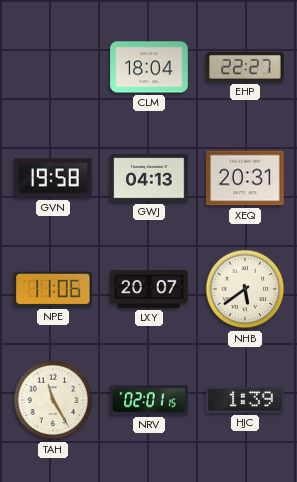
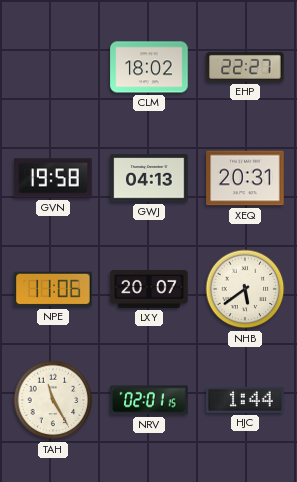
CLM: 18:04 -> 18:02
HJC: 1:39 -> 1:44
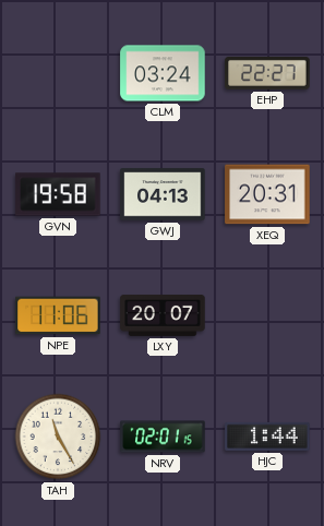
CLM: 18:02 -> 03:24
NHB: 5:39 -> none
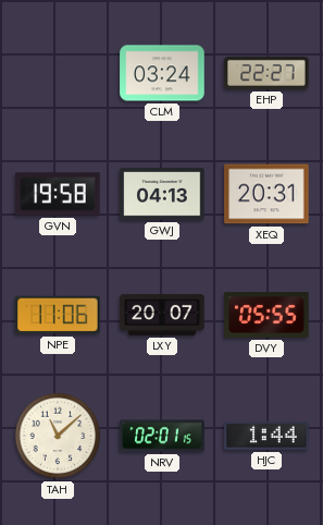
DVY: none -> 05:55
TAH: 11:25 -> 11:08
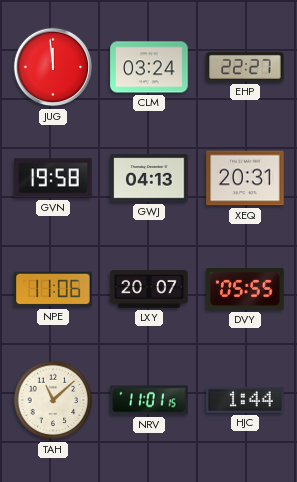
JUG: none -> 11:59
NRV: 02:01 -> 11:01
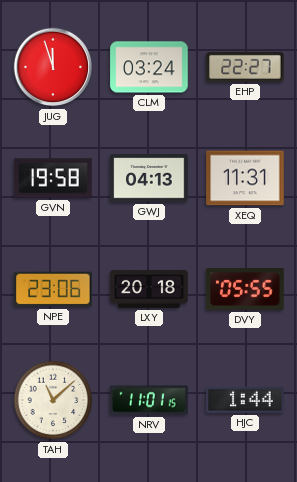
JUG: 11:59 -> 11:57
XEQ: 20:31 -> 11:31
NPE: 11:06 -> 23:06
LXY: 20:07 -> 20:18
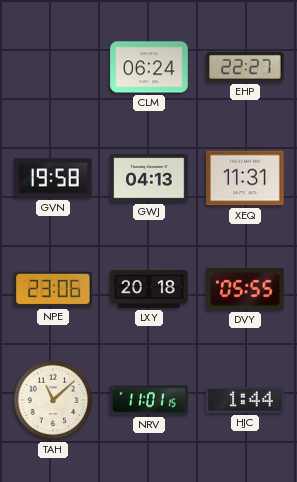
JUG: 11:57 -> none
CLM: 03:24 -> 06:24
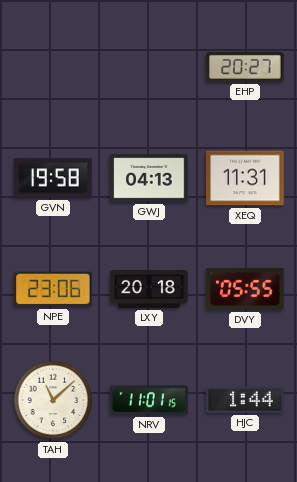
CLM: 06:24 -> none
EHP: 22:27 -> 20:27
